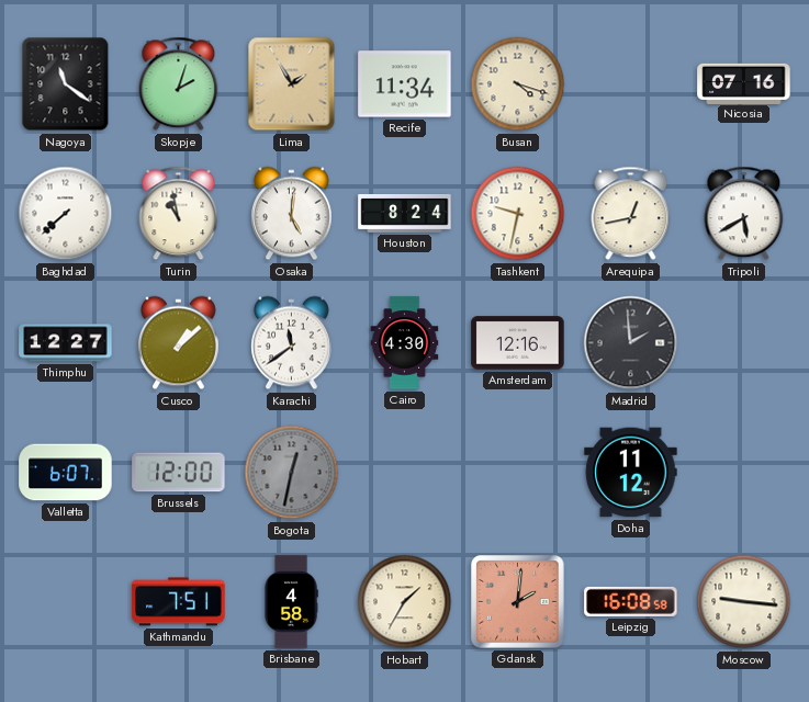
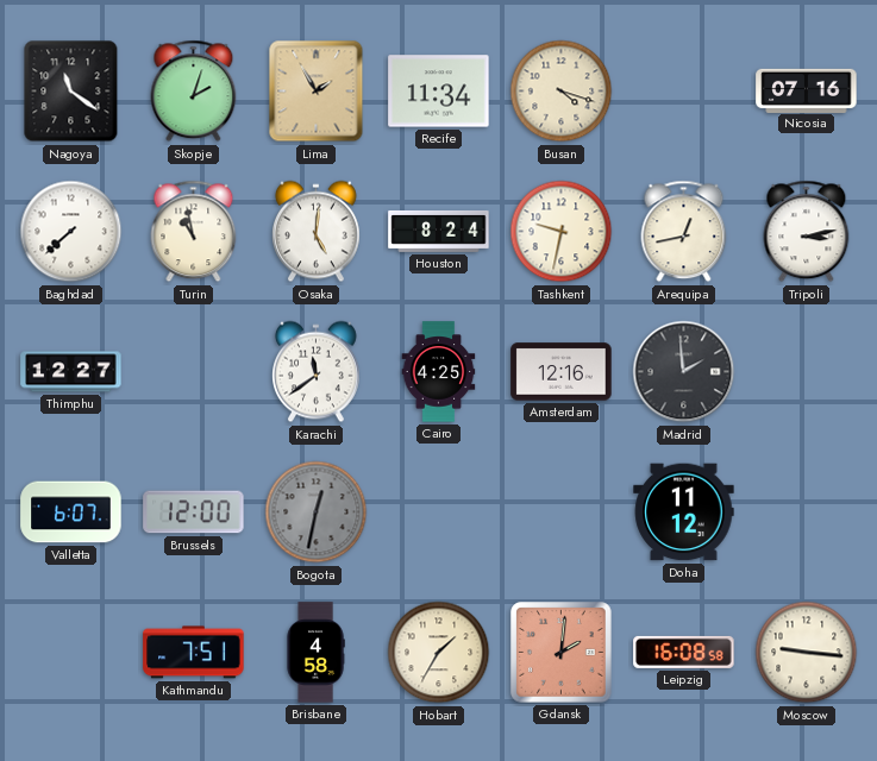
Tripoli: 5:40 -> 3:13
Cusco: 1:08 -> none
Cairo: 4:30 -> 4:25
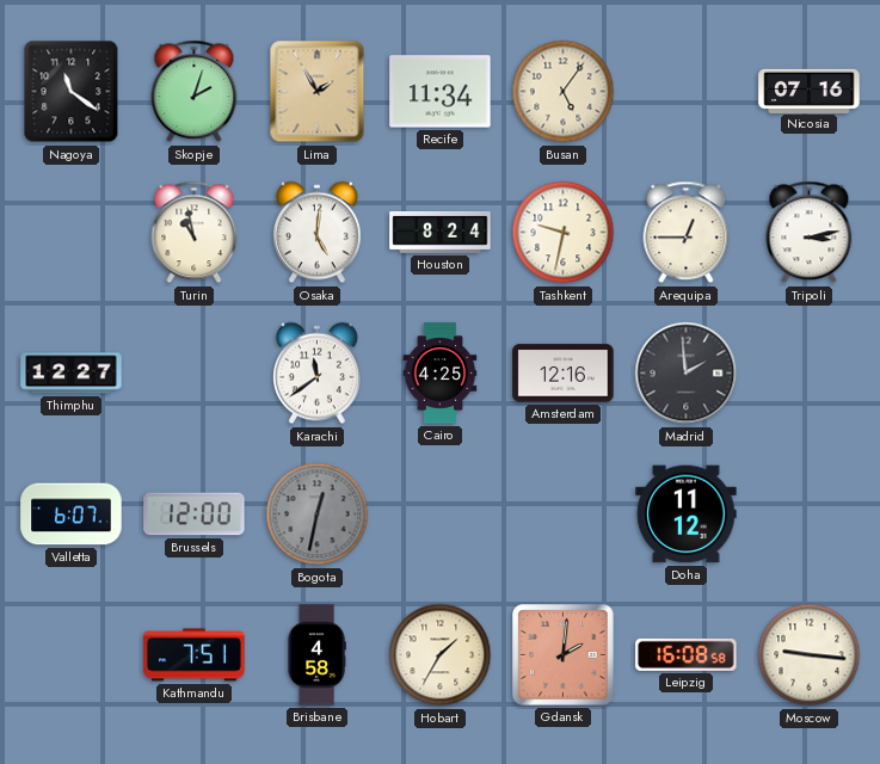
Busan: 4:18 -> 5:06
Baghdad: 7:38 -> none
Arequipa: 12:43 -> 12:45
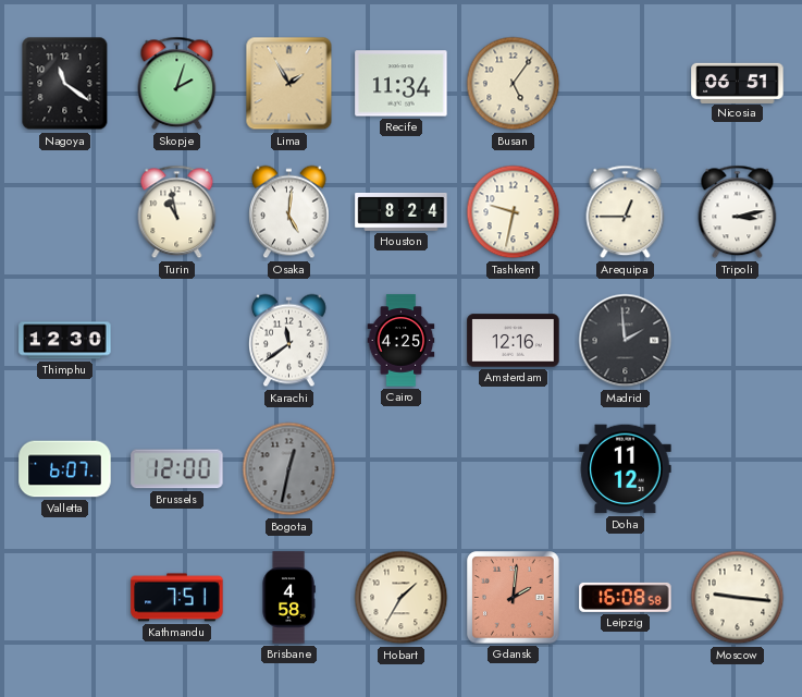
Nicosia: 07:16 -> 06:51
Thimphu: 12:27 -> 12:30
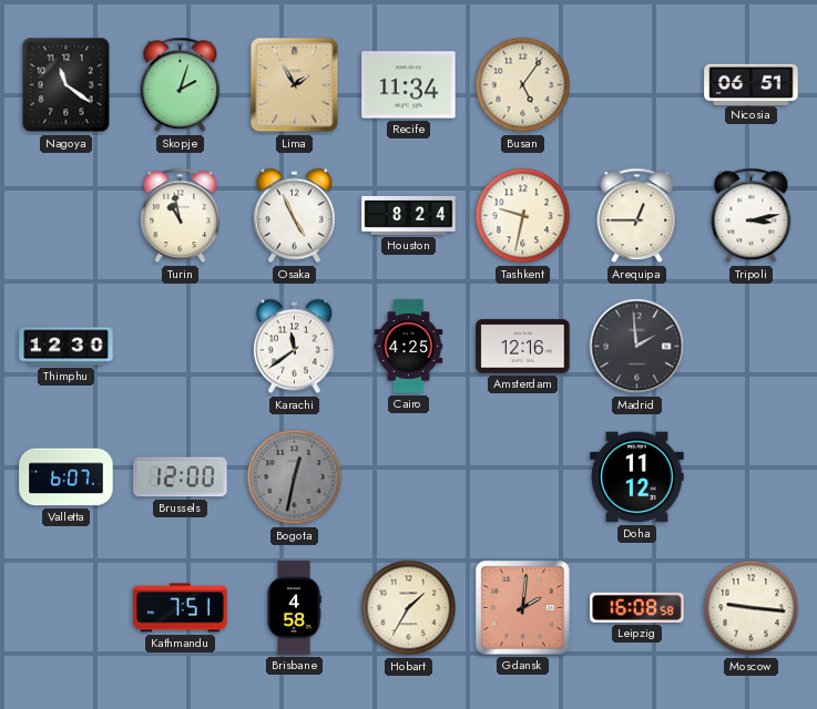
Osaka: 5:01 -> 4:56
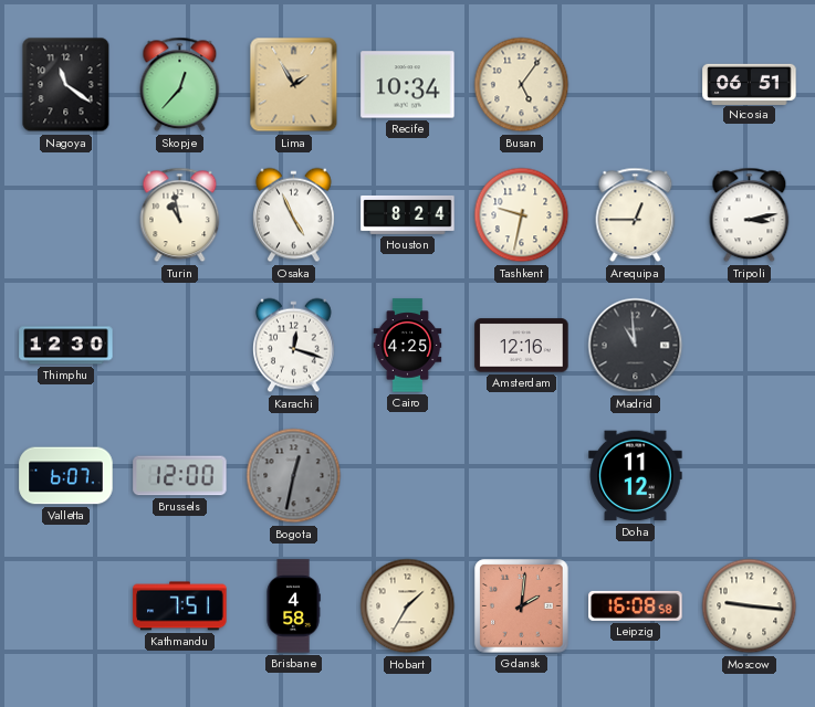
Skopje: 2:03 -> 12:37
Recife: 11:34 -> 10:34
Karachi: 11:39 -> 12:18
Madrid: 1:59 -> 10:59
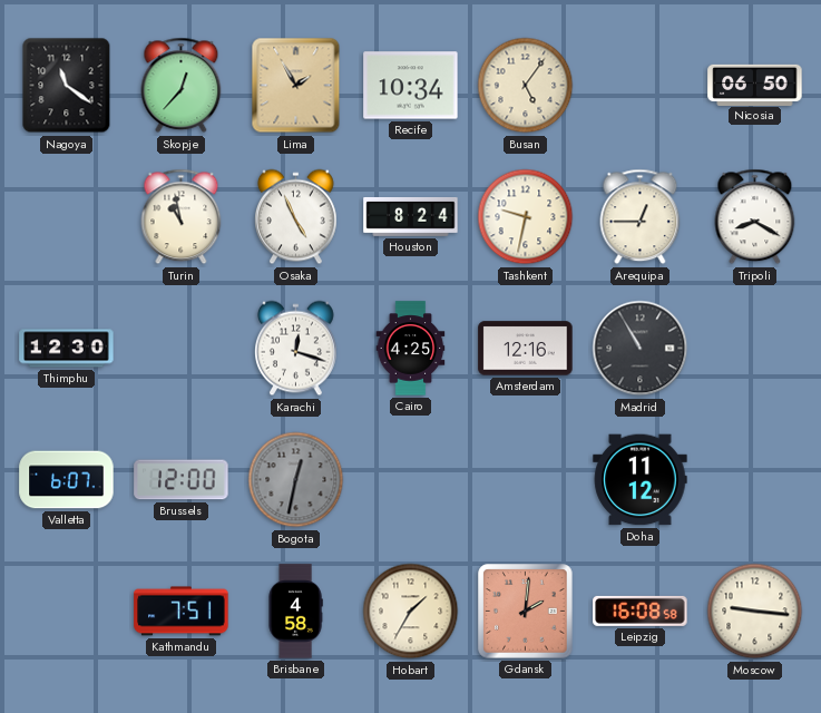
Nicosia: 06:51 -> 06:50
Tripoli: 3:13 -> 8:20
Madrid: 10:59 -> 10:55
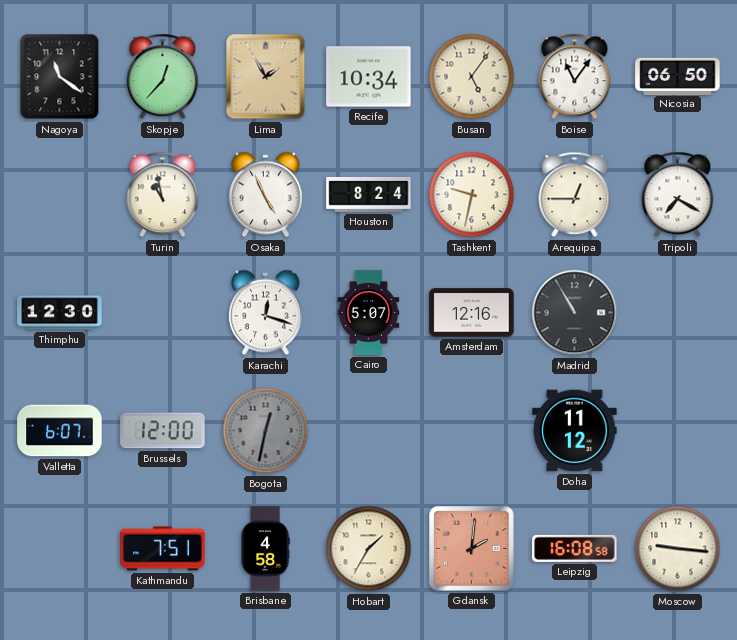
Boise: none -> 11:06
Tripoli: 8:20 -> 7:20
Cairo: 4:25 -> 5:07
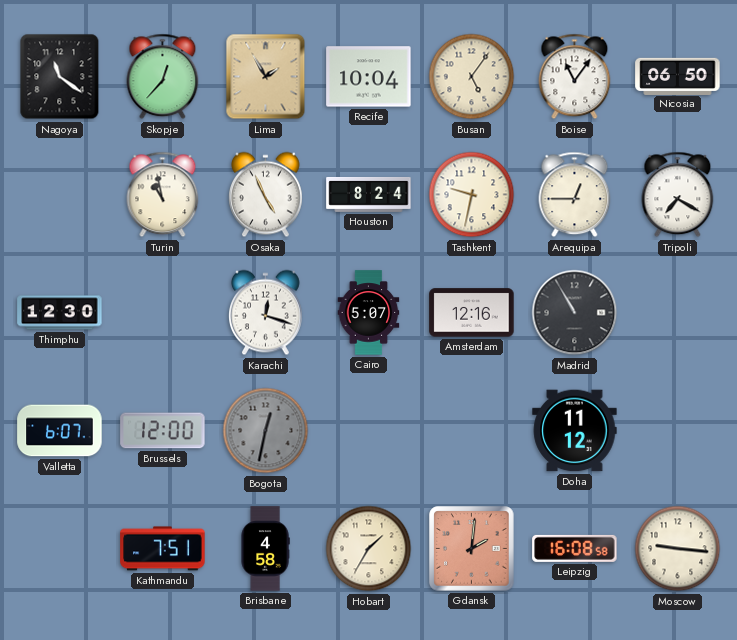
Recife: 10:34 -> 10:04
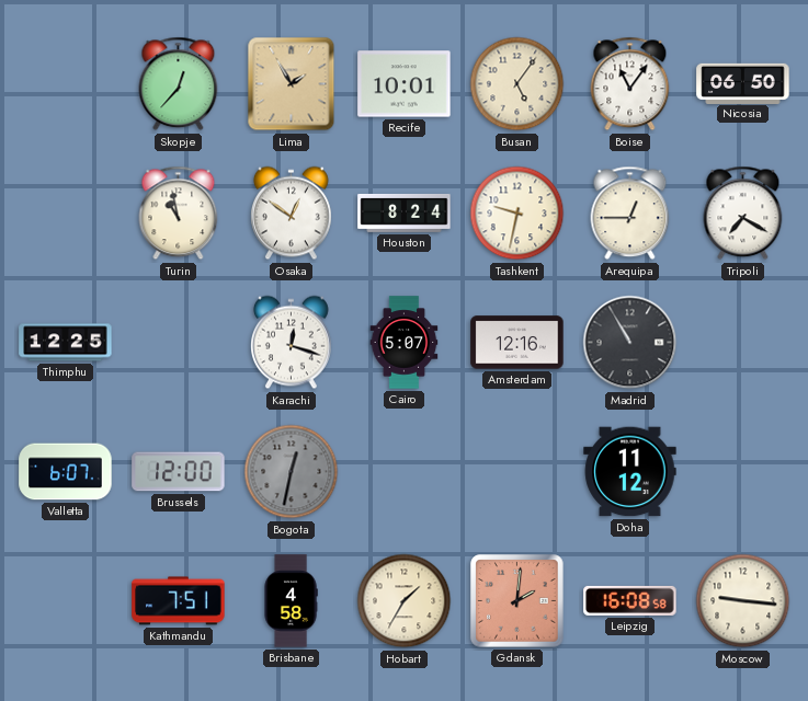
Nagoya: 11:21 -> none
Recife: 10:04 -> 10:01
Osaka: 4:56 -> 12:51
Thimphu: 12:30 -> 12:25
